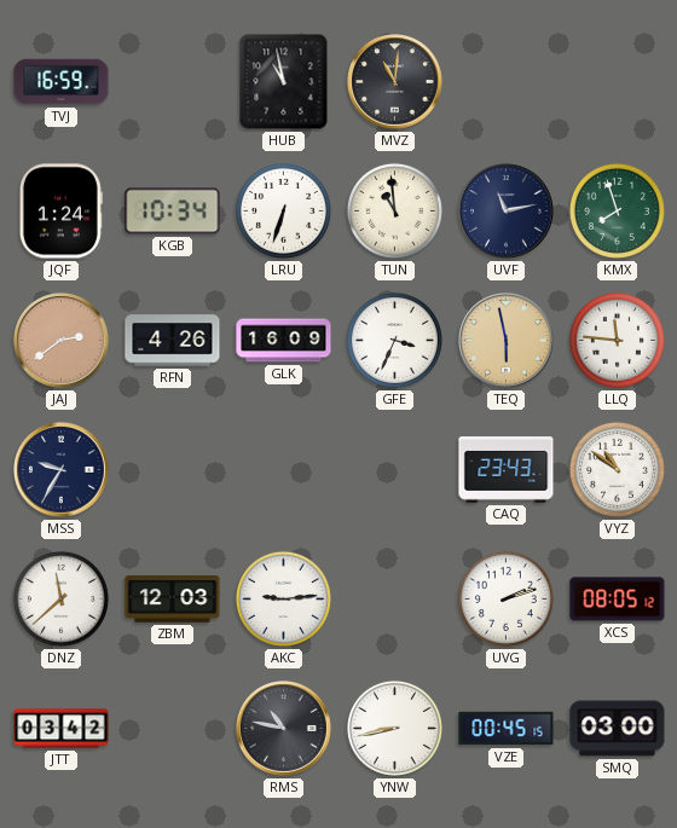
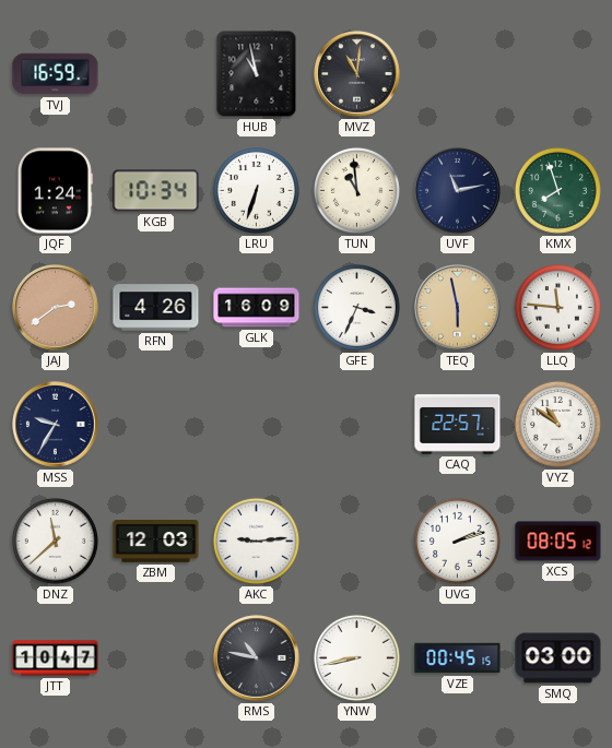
CAQ: 23:43 -> 22:57
JTT: 03:42 -> 10:47
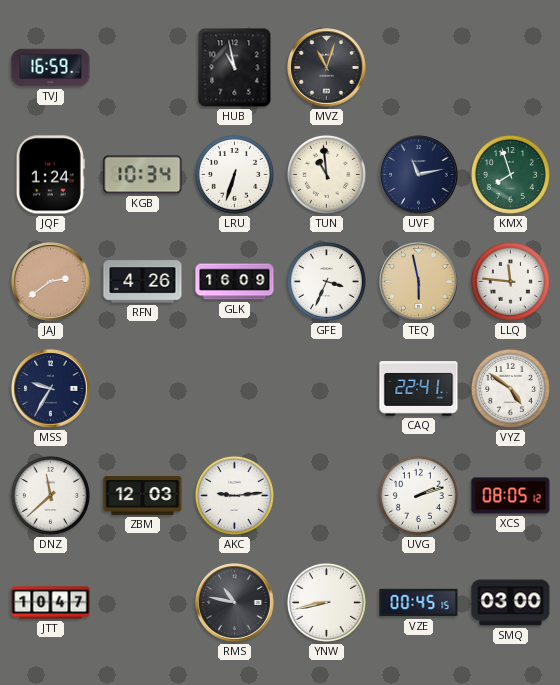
MVZ: 11:01 -> 11:03
CAQ: 22:57 -> 22:41
VYZ: 10:51 -> 4:51
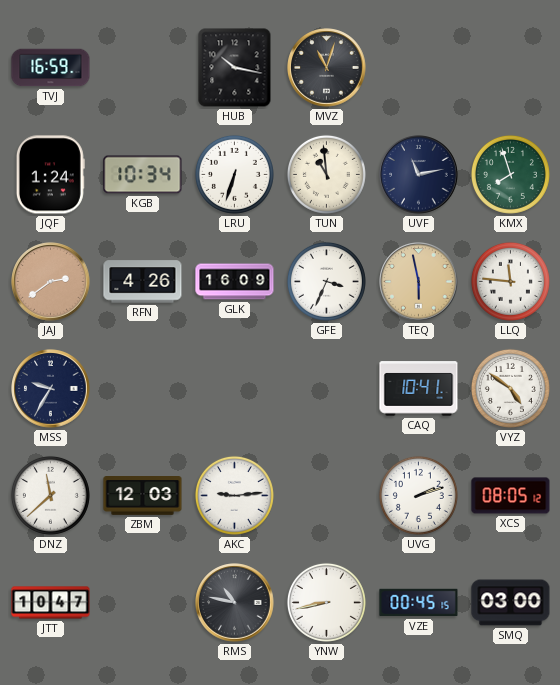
HUB: 10:58 -> 10:17
CAQ: 22:41 -> 10:41
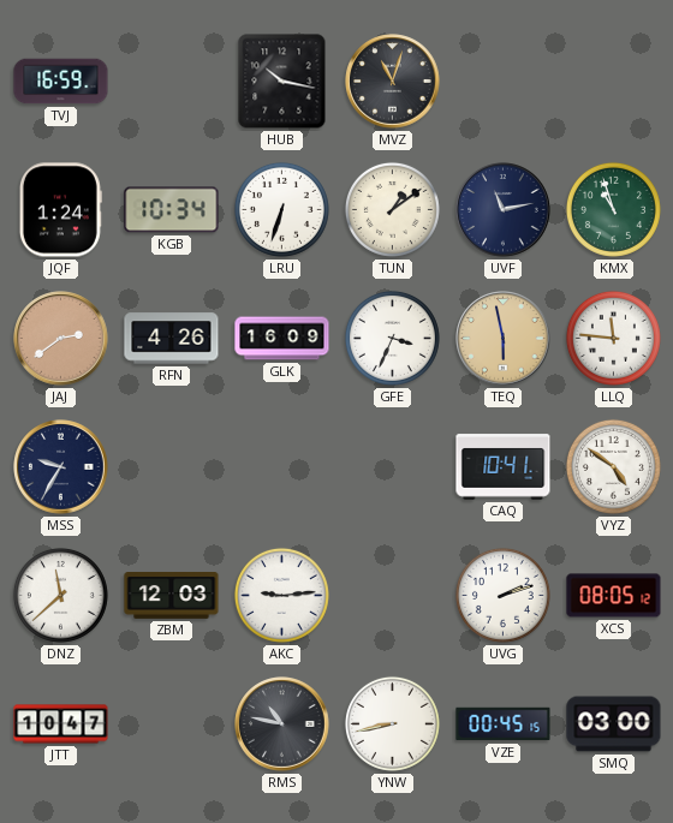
TUN: 10:59 -> 1:09
KMX: 7:57 -> 10:57
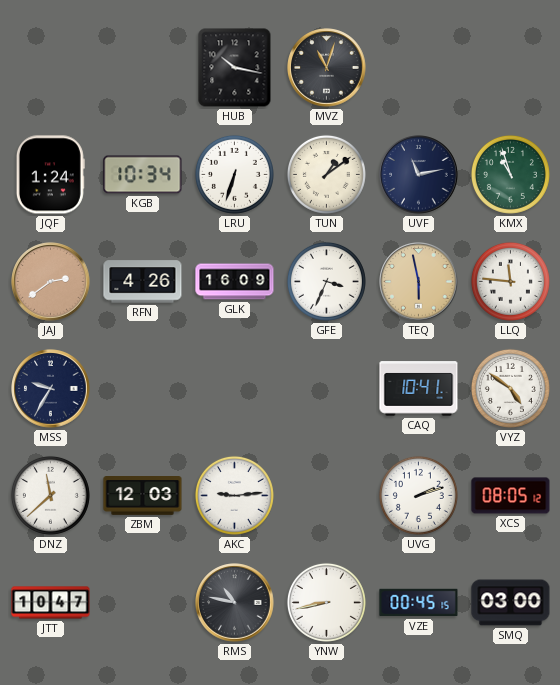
TVJ: 16:59 -> none
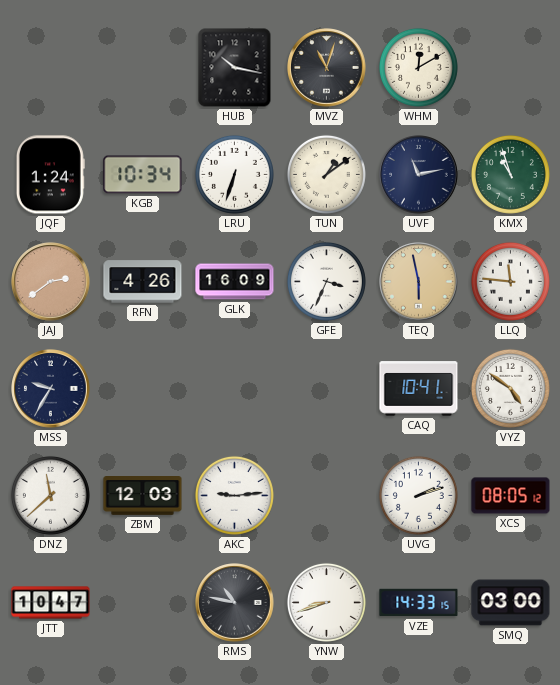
WHM: none -> 12:10
YNW: 8:43 -> 8:42
VZE: 00:45 -> 14:33
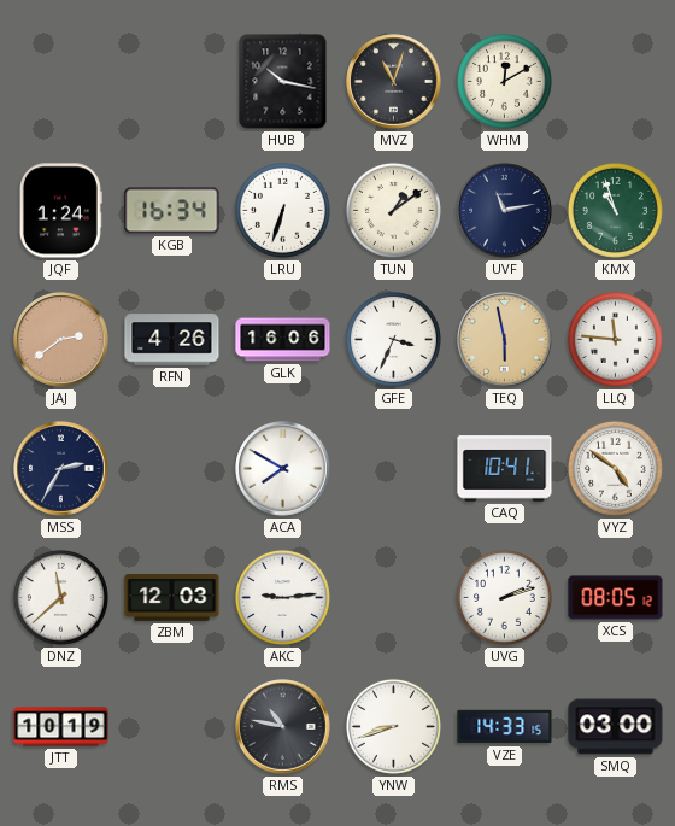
KGB: 10:34 -> 16:34
GLK: 16:09 -> 16:06
MSS: 9:35 -> 2:35
ACA: none -> 7:50
JTT: 10:47 -> 10:19
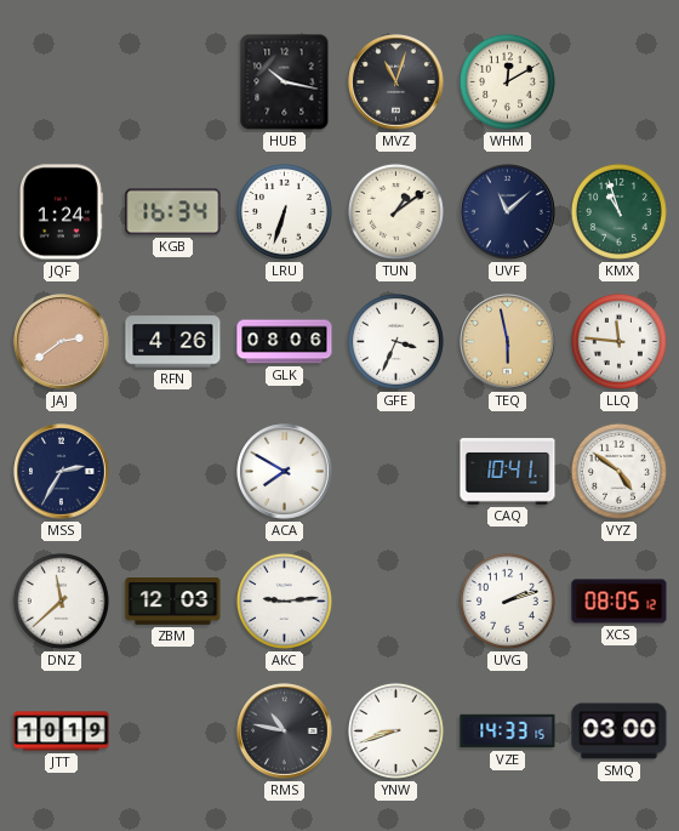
UVF: 11:13 -> 11:08
GLK: 16:06 -> 08:06
